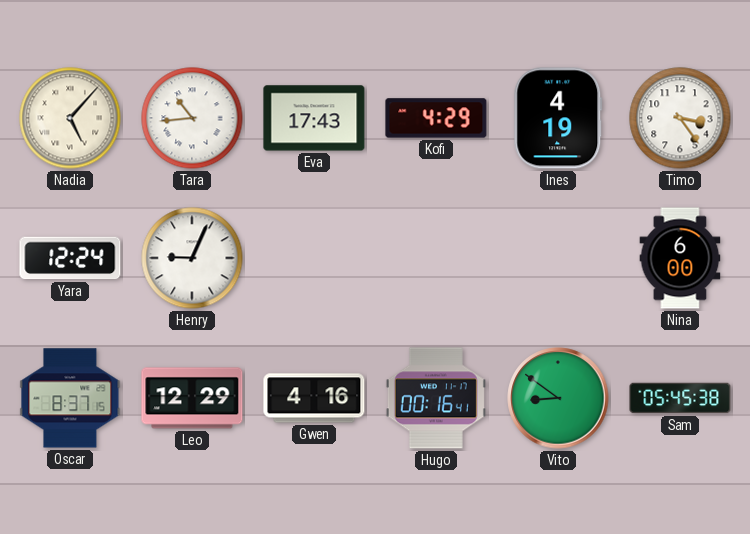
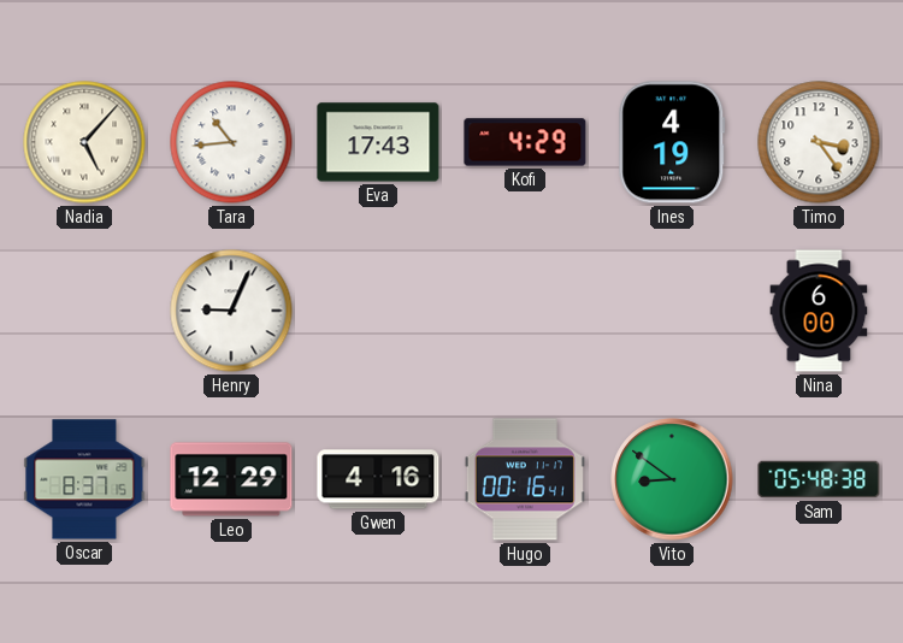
Yara: 12:24 -> none
Sam: 05:45 -> 05:48
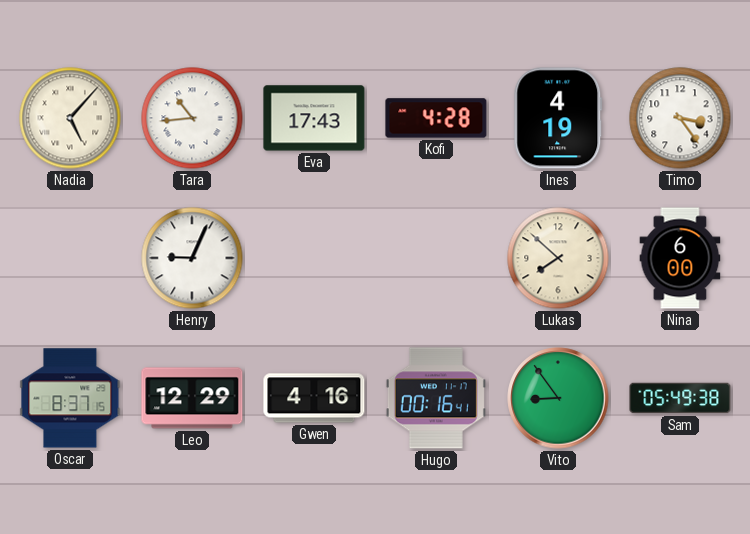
Kofi: 4:29 -> 4:28
Lukas: none -> 7:52
Vito: 8:51 -> 8:54
Sam: 05:48 -> 05:49
